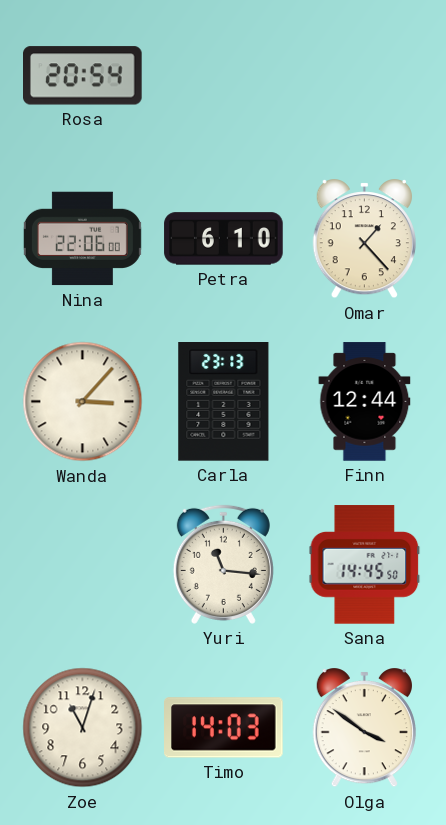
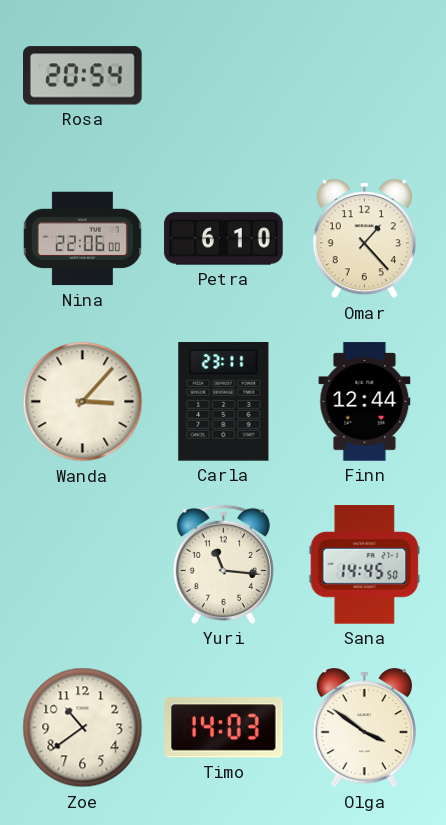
Carla: 23:13 -> 23:11
Zoe: 11:03 -> 10:39
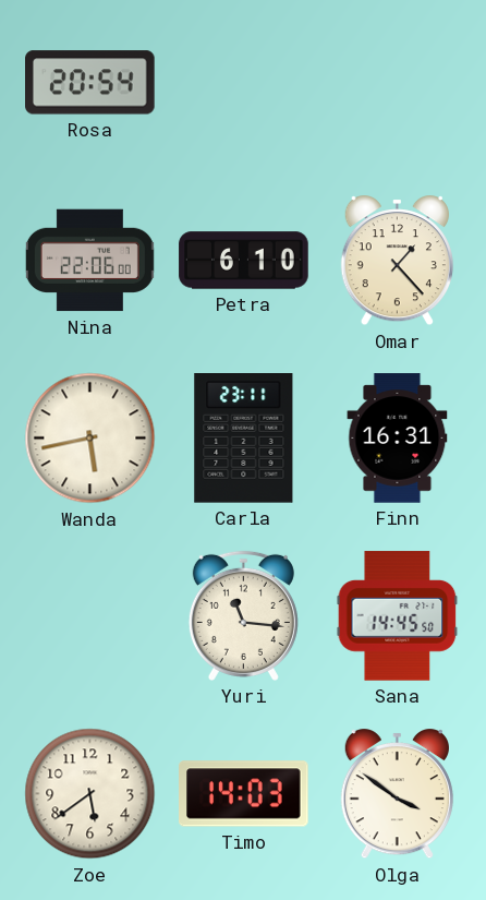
Wanda: 3:07 -> 5:43
Finn: 12:44 -> 16:31
Zoe: 10:39 -> 5:39
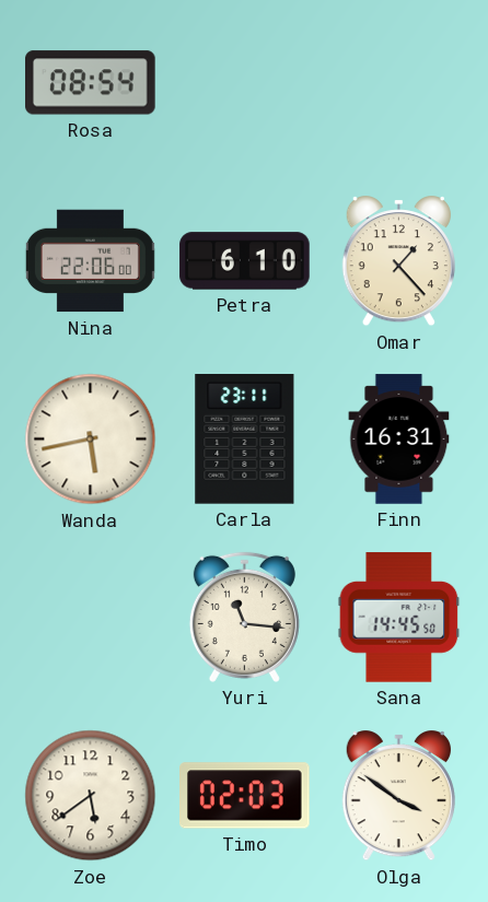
Rosa: 20:54 -> 08:54
Timo: 14:03 -> 02:03
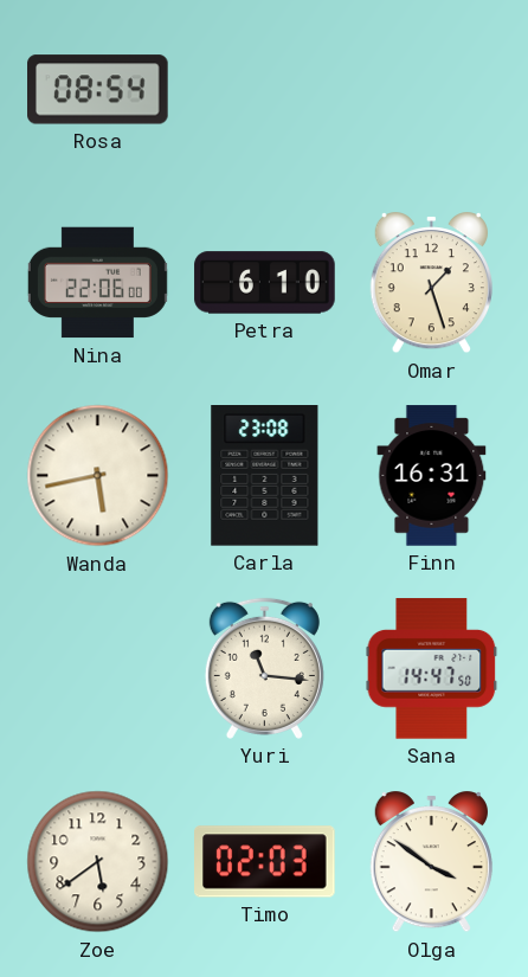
Omar: 1:23 -> 1:27
Carla: 23:11 -> 23:08
Sana: 14:45 -> 14:47
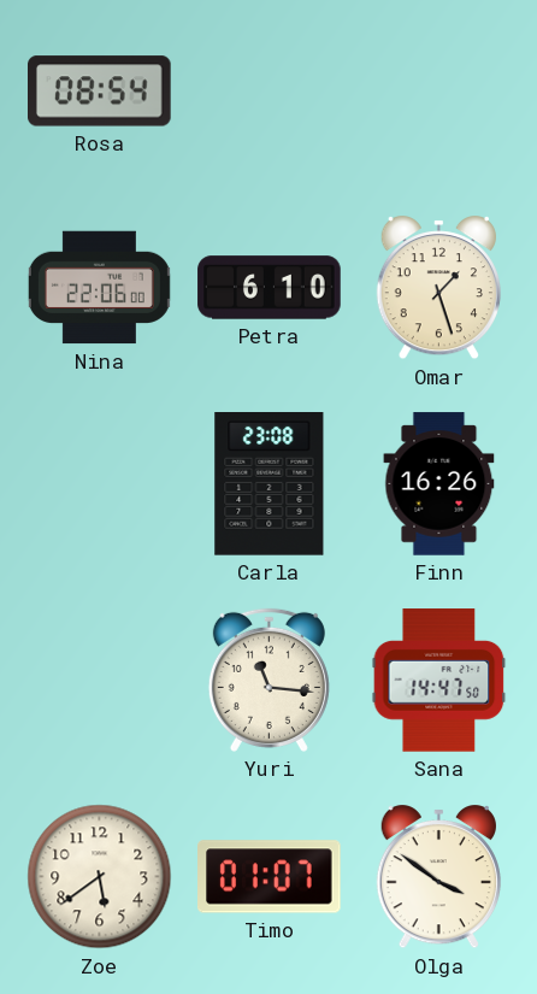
Wanda: 5:43 -> none
Finn: 16:31 -> 16:26
Timo: 02:03 -> 01:07
